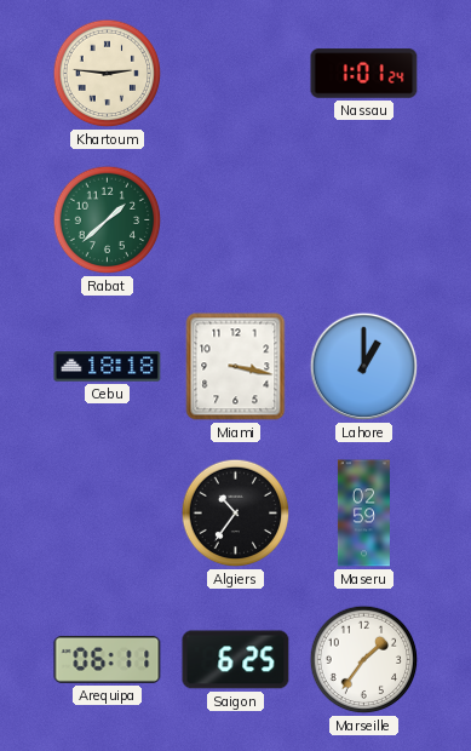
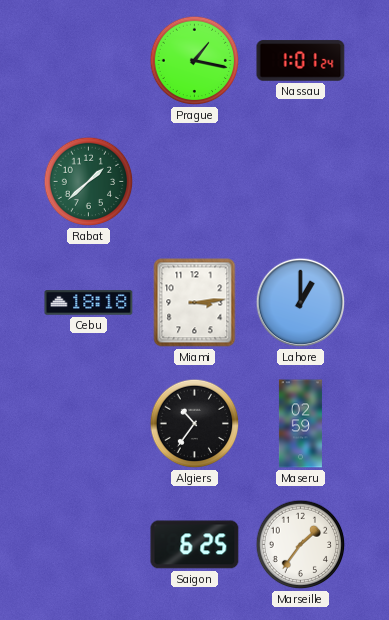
Khartoum: 2:46 -> none
Prague: none -> 1:17
Miami: 3:17 -> 3:14
Arequipa: 06:11 -> none
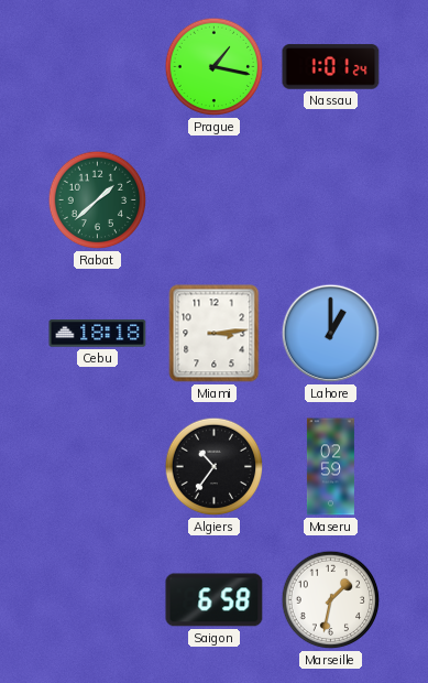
Saigon: 6:25 -> 6:58
Marseille: 1:36 -> 1:32
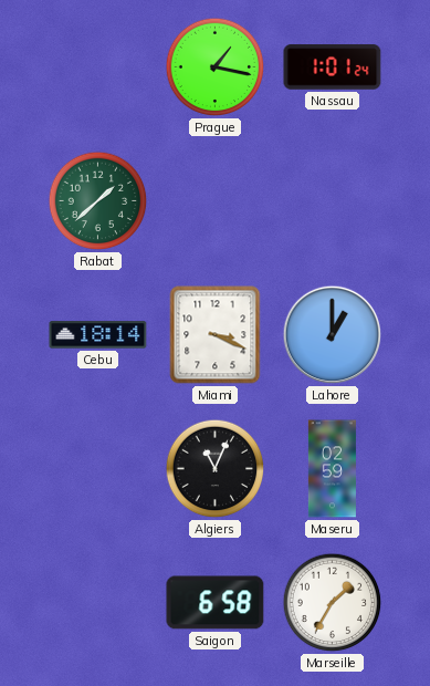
Cebu: 18:18 -> 18:14
Miami: 3:14 -> 3:19
Algiers: 10:36 -> 11:04
Marseille: 1:32 -> 1:35
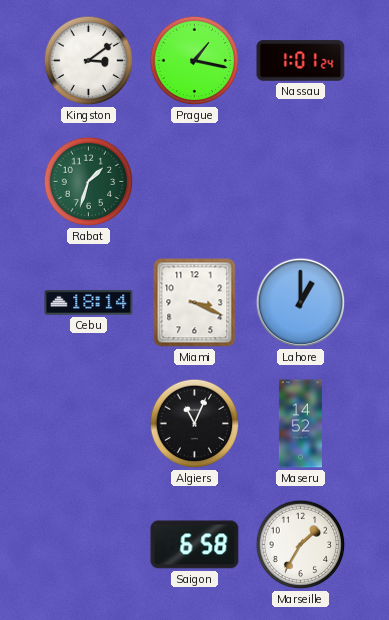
Kingston: none -> 3:09
Rabat: 1:38 -> 1:33
Maseru: 02:59 -> 14:52
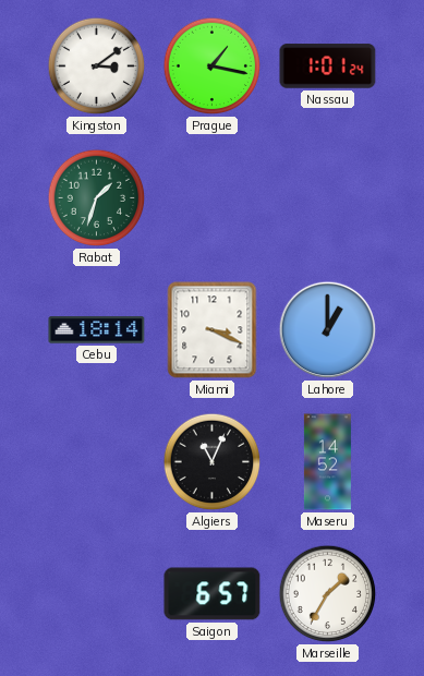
Saigon: 6:58 -> 6:57
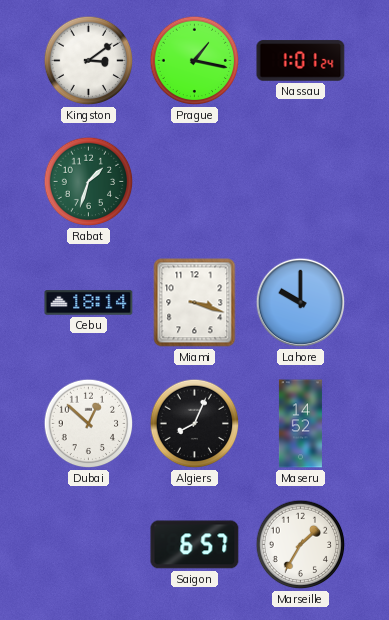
Miami: 3:19 -> 3:18
Lahore: 1:00 -> 10:00
Dubai: none -> 12:52
Algiers: 11:04 -> 8:04
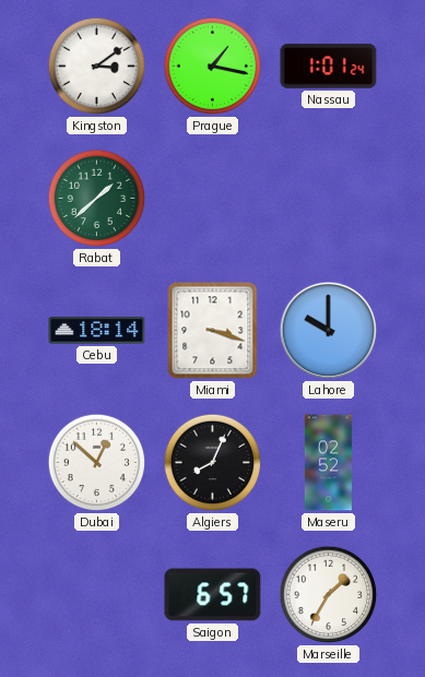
Rabat: 1:33 -> 1:38
Maseru: 14:52 -> 02:52
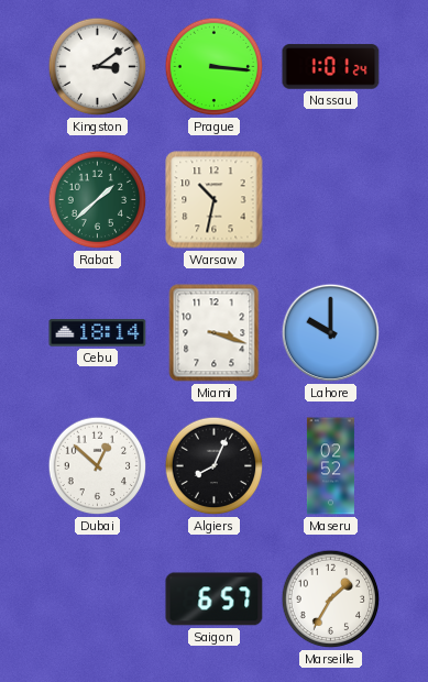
Prague: 1:17 -> 3:16
Warsaw: none -> 10:32
